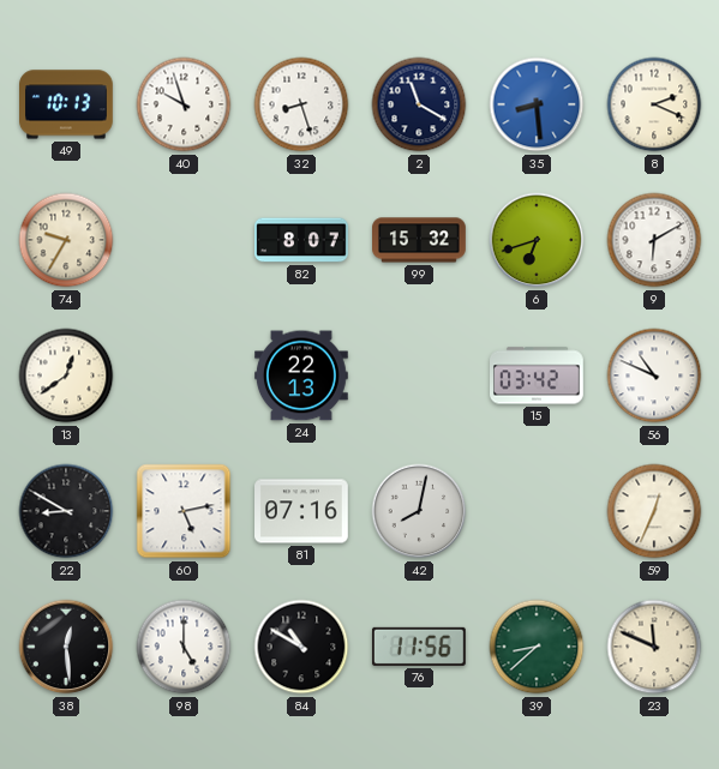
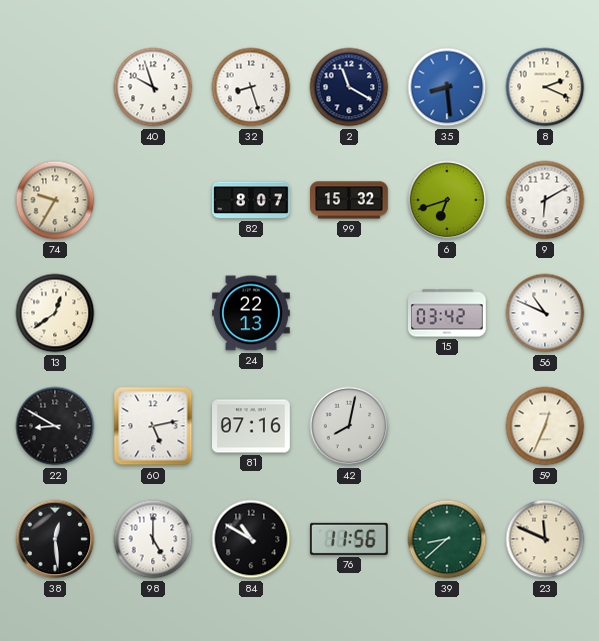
49: 10:13 -> none
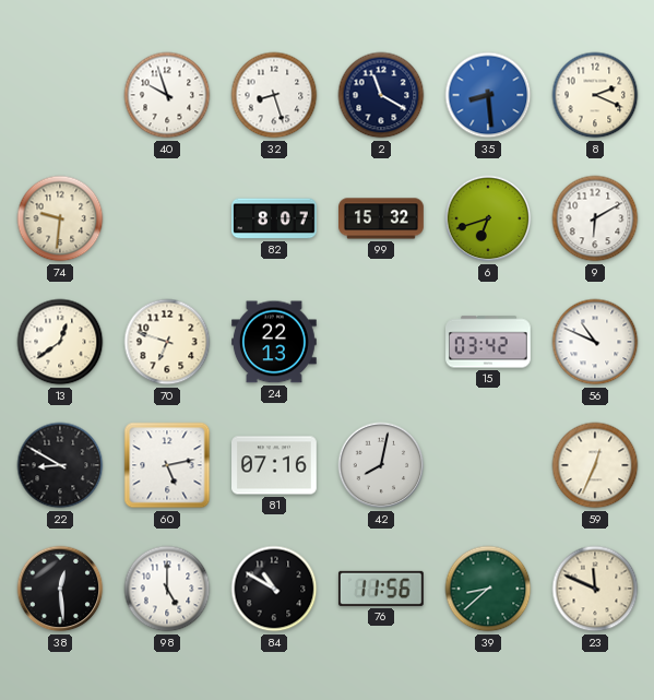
74: 9:35 -> 9:31
70: none -> 6:48
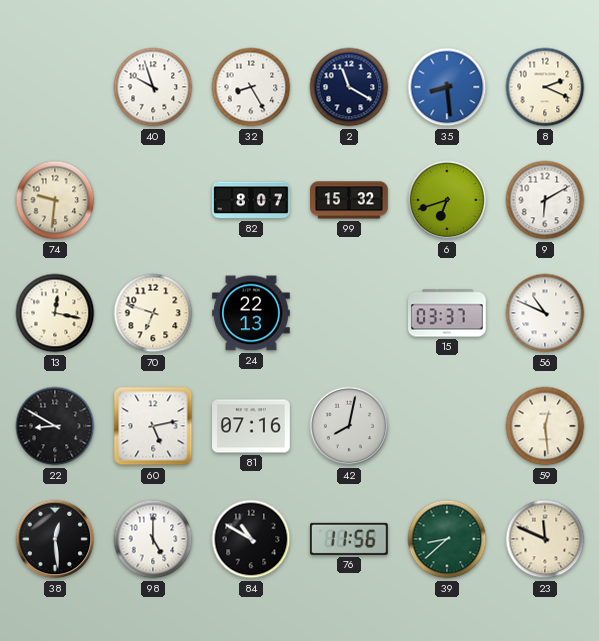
32: 8:27 -> 8:25
13: 12:39 -> 12:17
15: 03:42 -> 03:37
59: 12:34 -> 12:29
